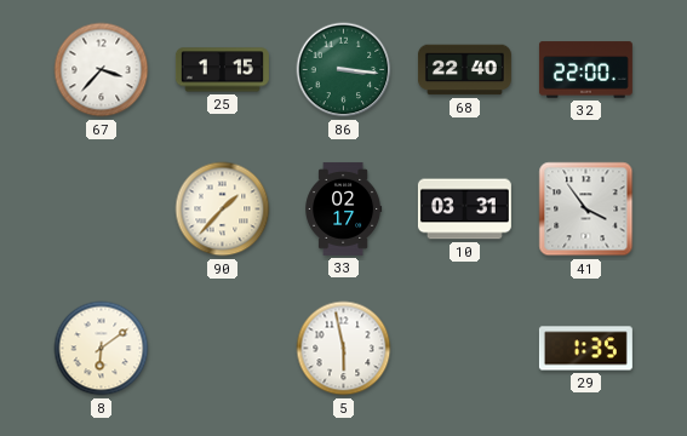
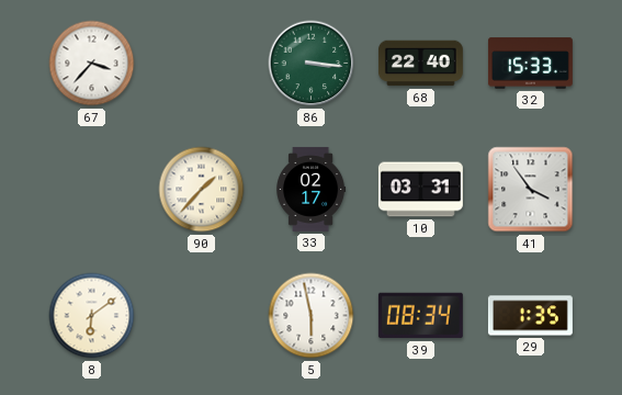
25: 1:15 -> none
32: 22:00 -> 15:33
39: none -> 08:34
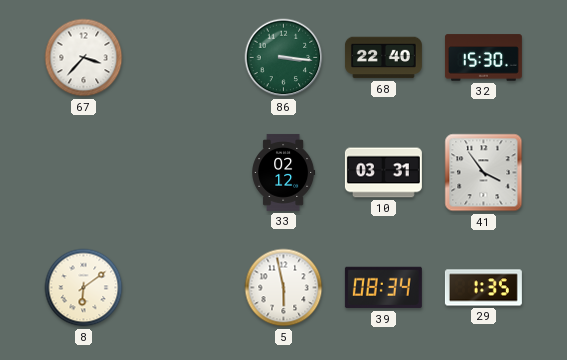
32: 15:33 -> 15:30
90: 1:37 -> none
33: 02:17 -> 02:12
